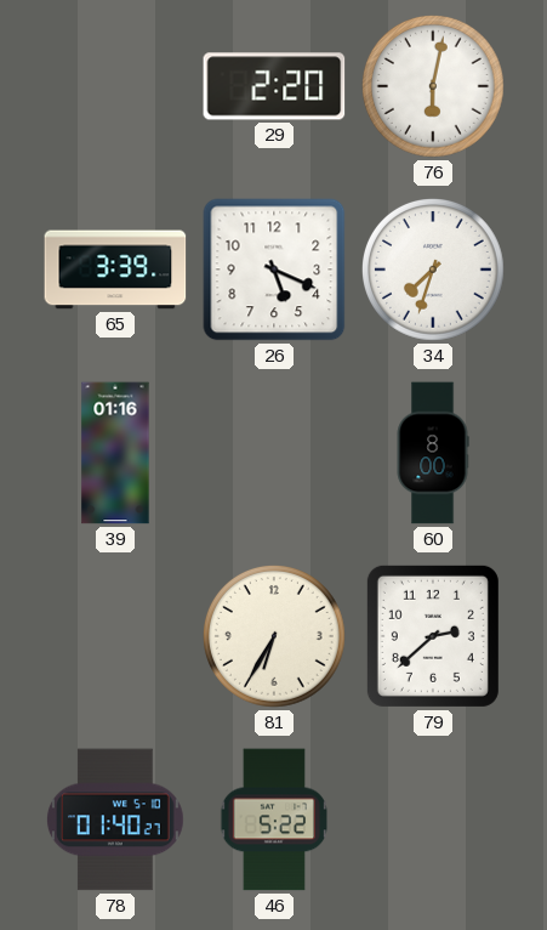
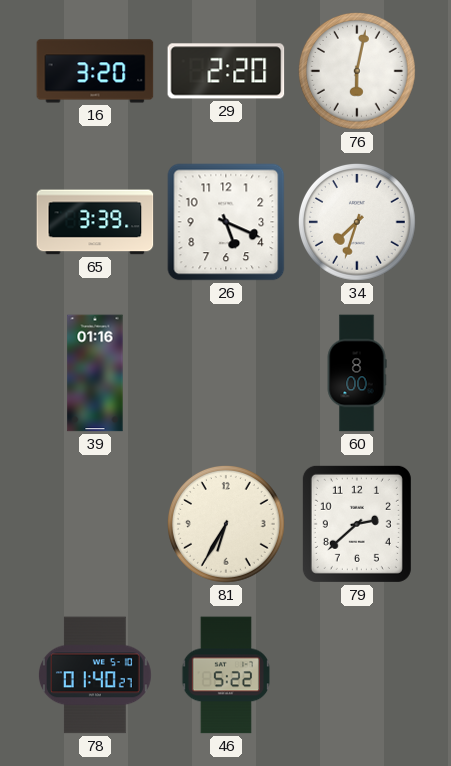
16: none -> 3:20
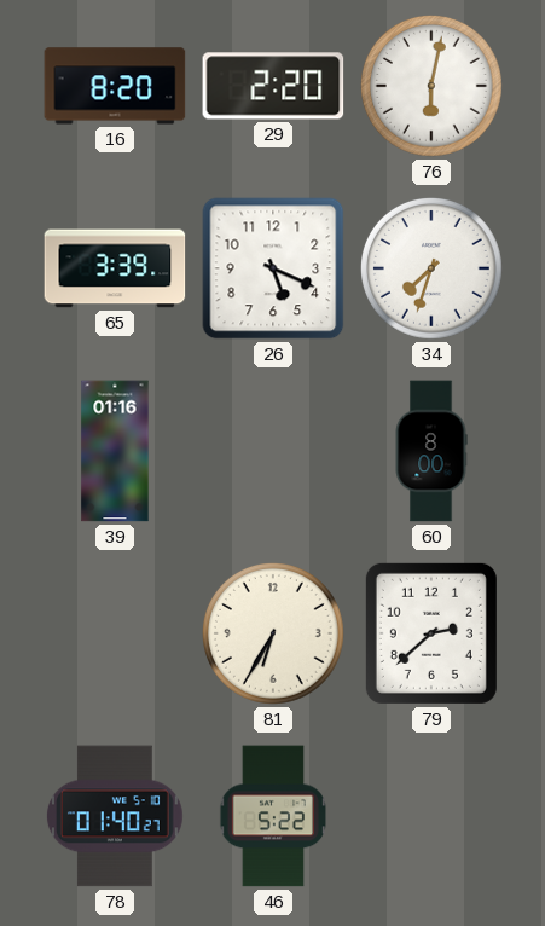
16: 3:20 -> 8:20
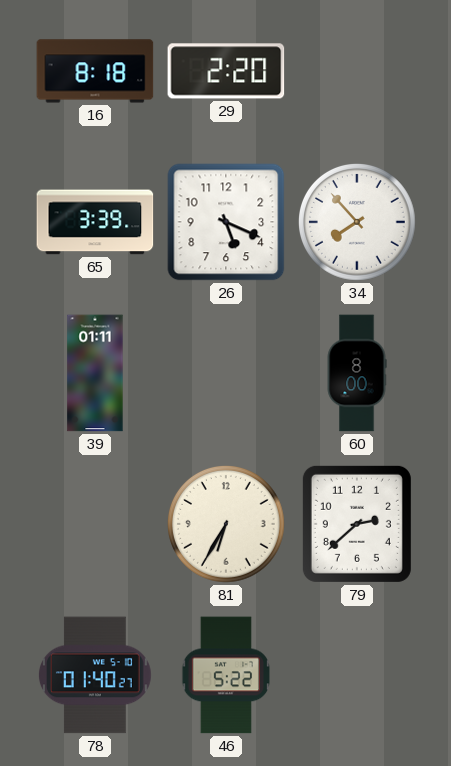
16: 8:20 -> 8:18
76: 6:02 -> none
34: 7:33 -> 7:53
39: 01:16 -> 01:11
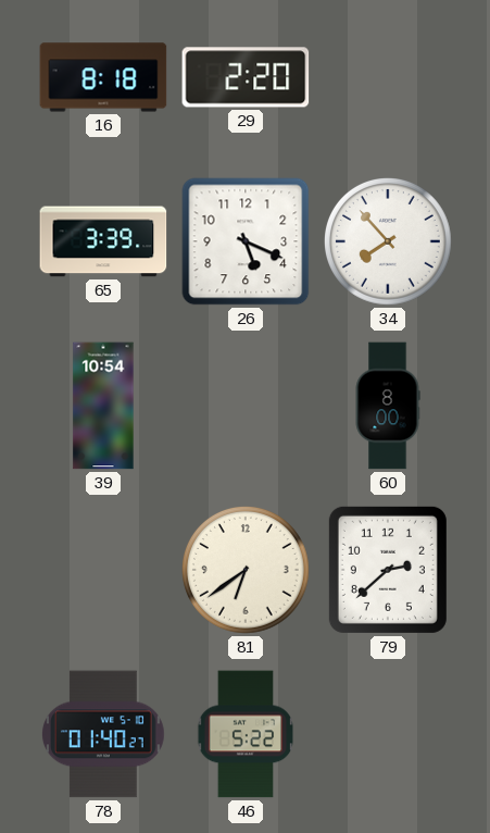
39: 01:11 -> 10:54
81: 6:35 -> 6:39
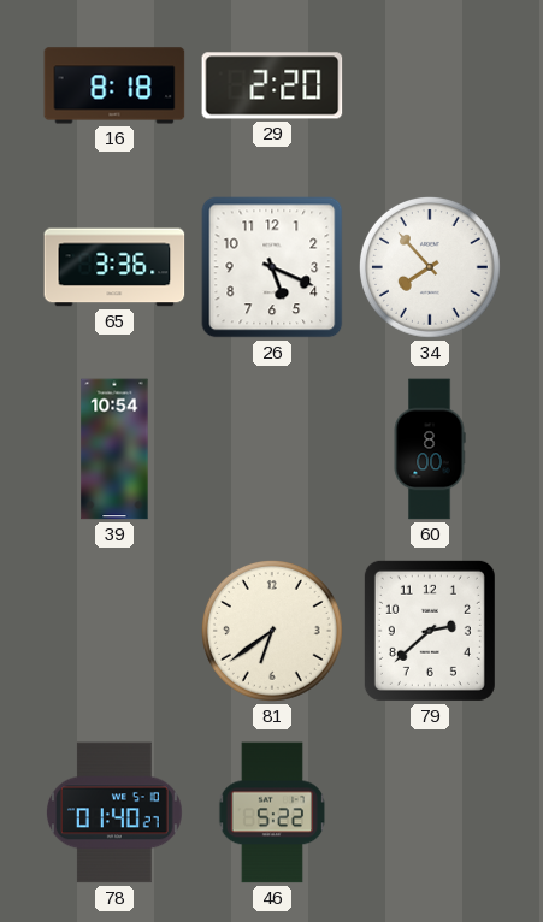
65: 3:39 -> 3:36
